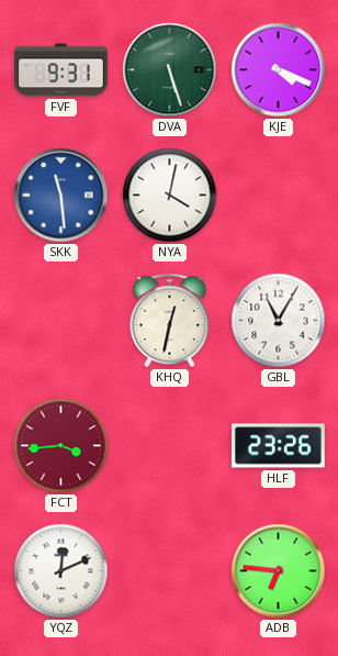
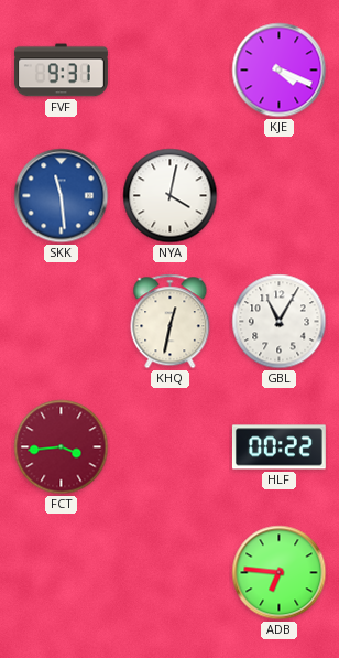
DVA: 5:27 -> none
HLF: 23:26 -> 00:22
YQZ: 12:11 -> none
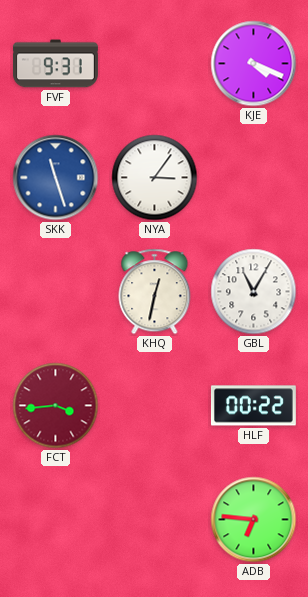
SKK: 11:29 -> 11:27
NYA: 4:02 -> 3:06
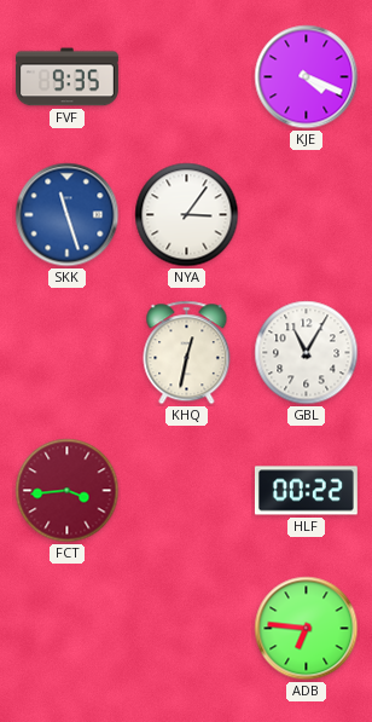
FVF: 9:31 -> 9:35
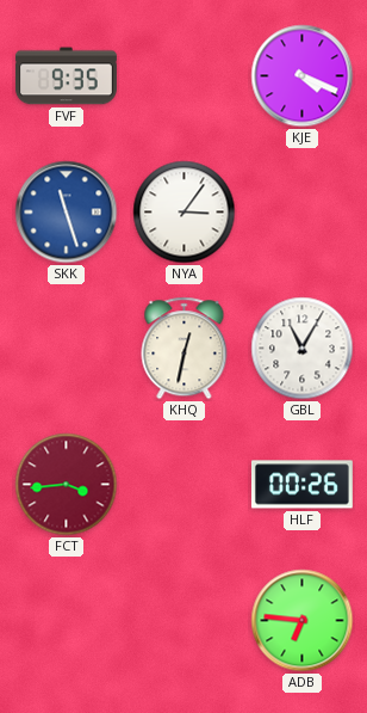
HLF: 00:22 -> 00:26
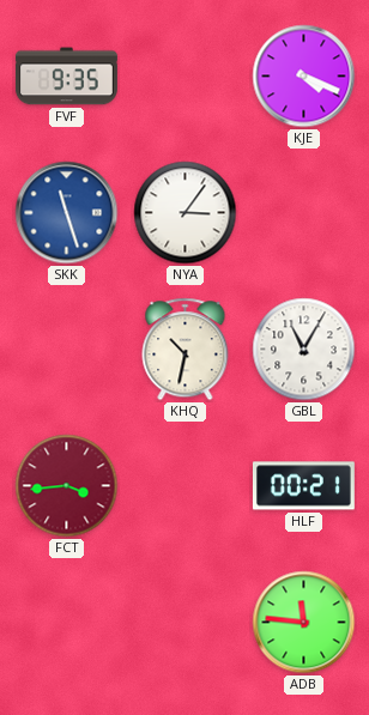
KHQ: 12:32 -> 10:32
HLF: 00:26 -> 00:21
ADB: 6:46 -> 11:46
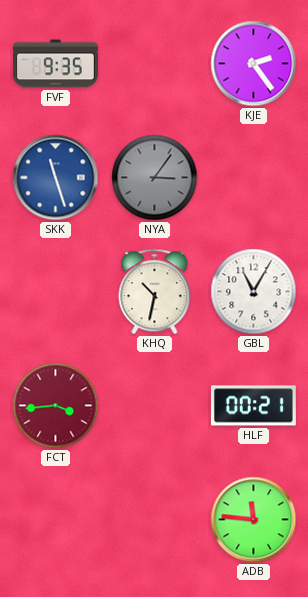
KJE: 4:19 -> 2:24
NYA dial: white -> grey
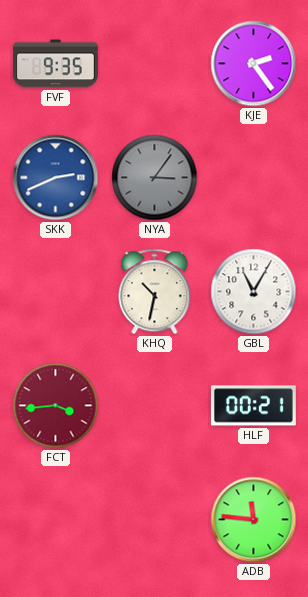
SKK: 11:27 -> 2:41
